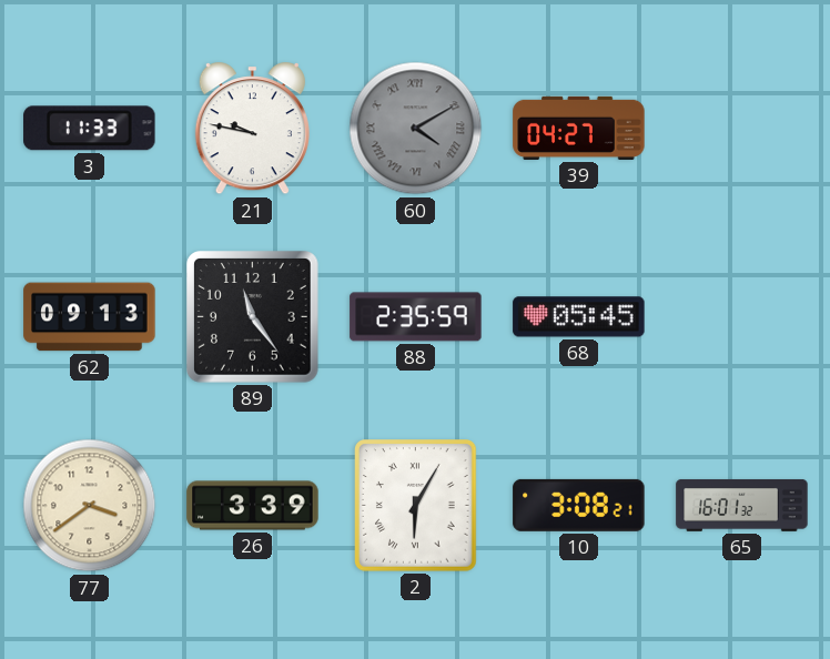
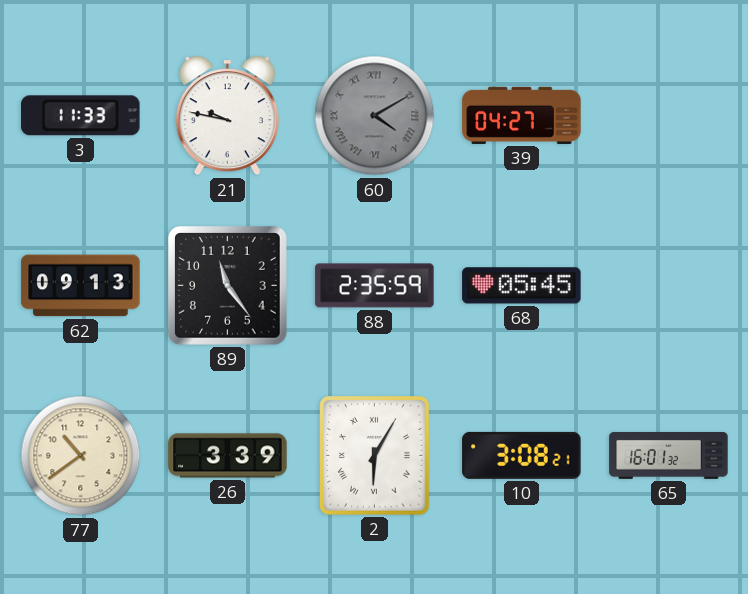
77: 3:39 -> 10:39
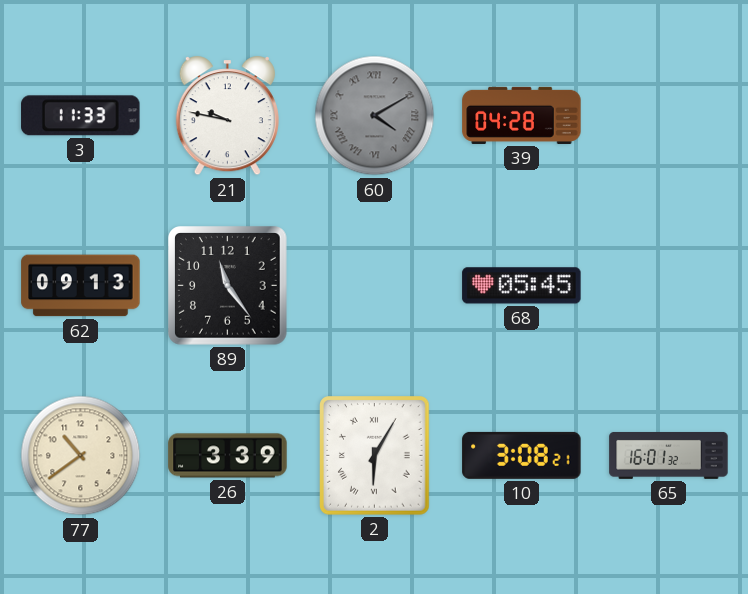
39: 04:27 -> 04:28
88: 2:35 -> none
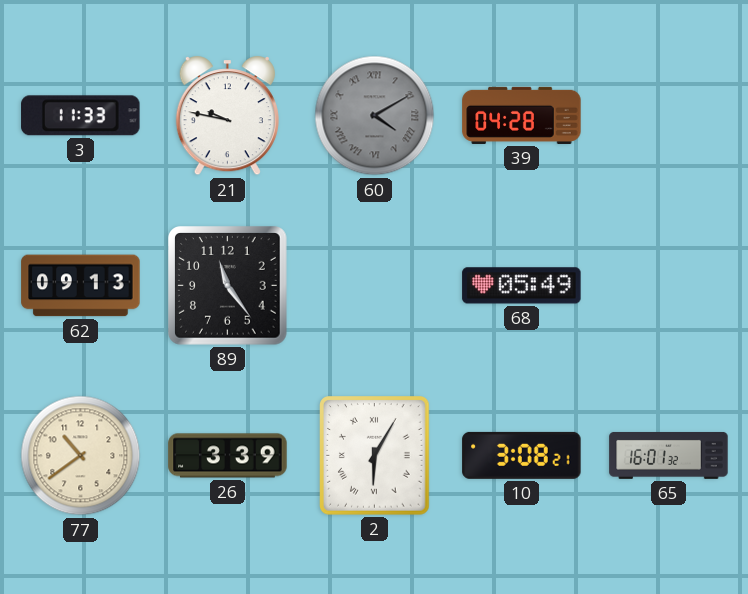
68: 05:45 -> 05:49
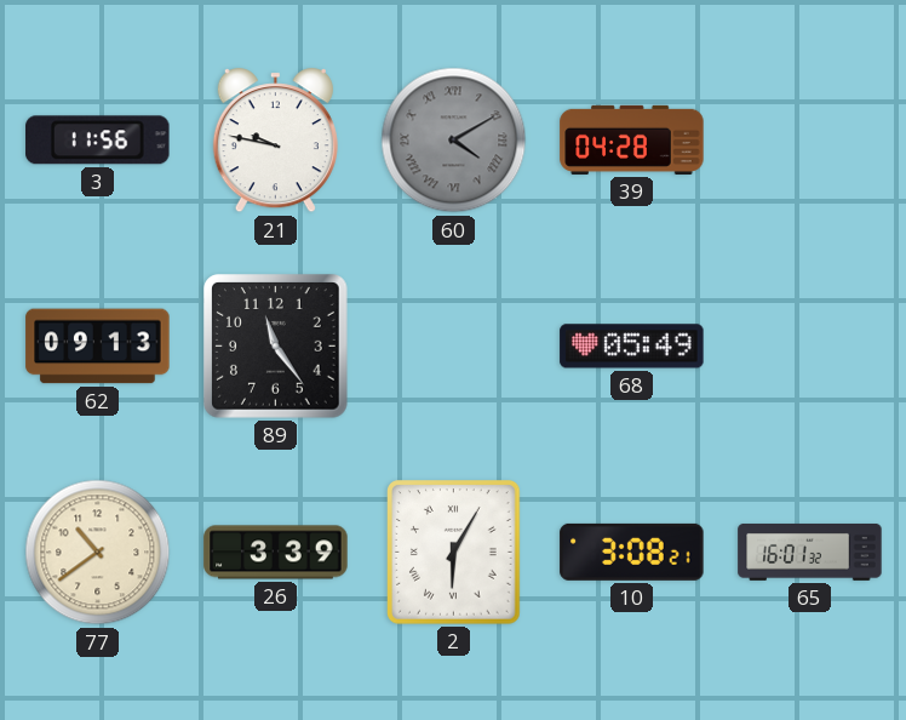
3: 11:33 -> 11:56
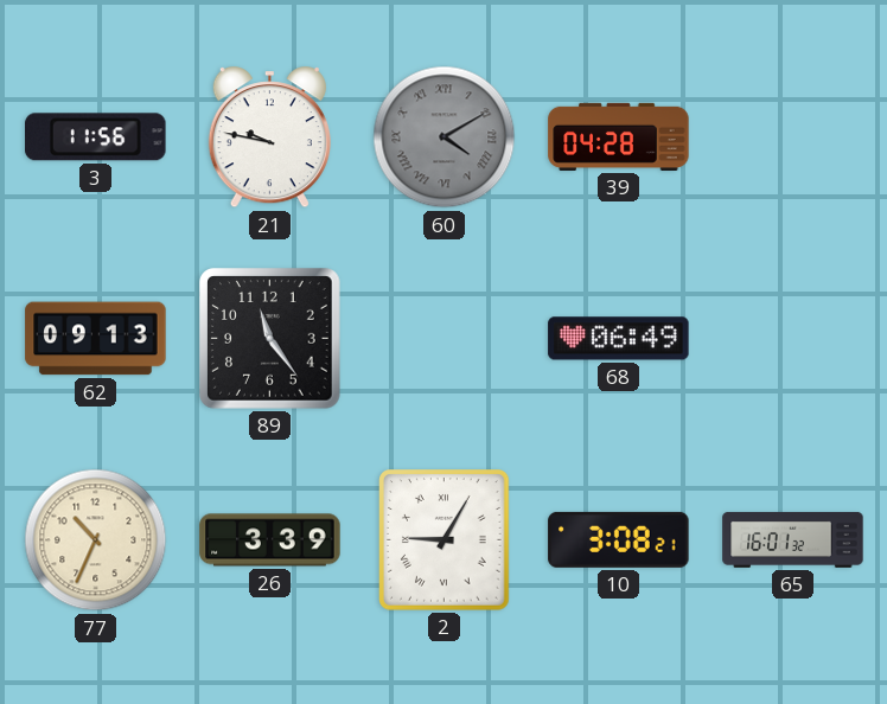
68: 05:49 -> 06:49
77: 10:39 -> 10:34
2: 6:05 -> 9:05
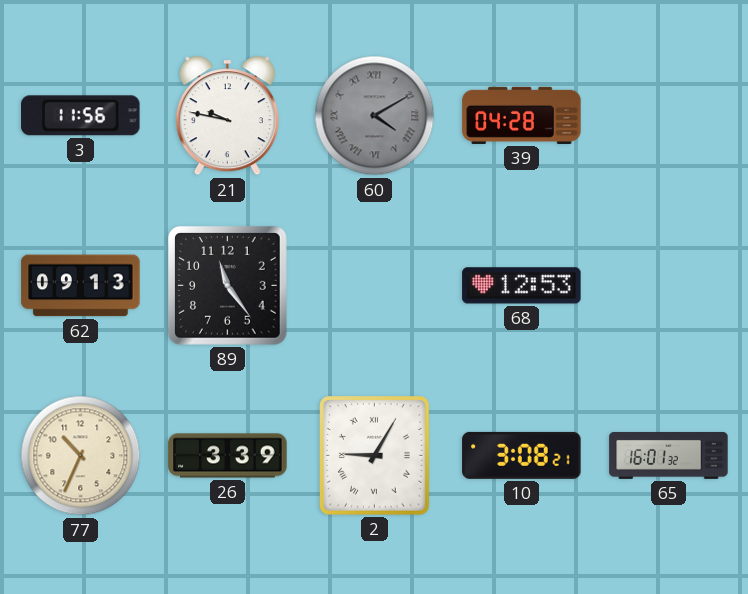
68: 06:49 -> 12:53
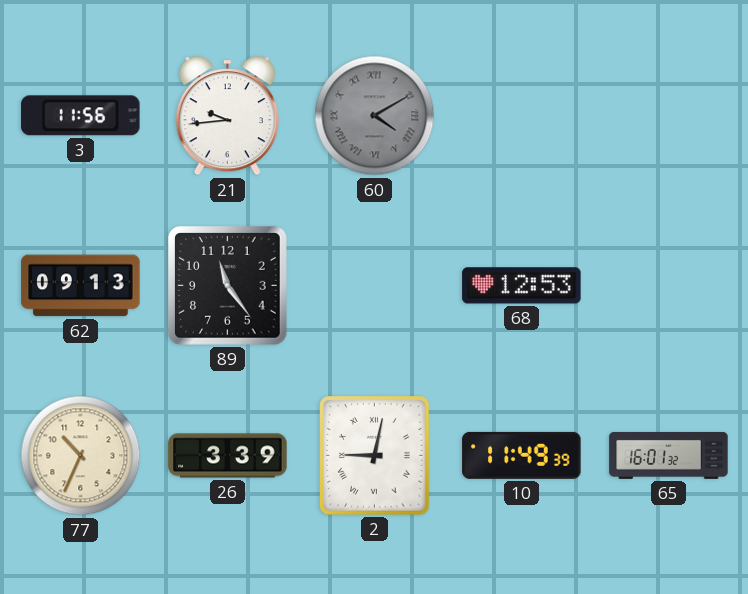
21: 9:47 -> 9:44
39: 04:28 -> none
2: 9:05 -> 9:02
10: 3:08 -> 11:49
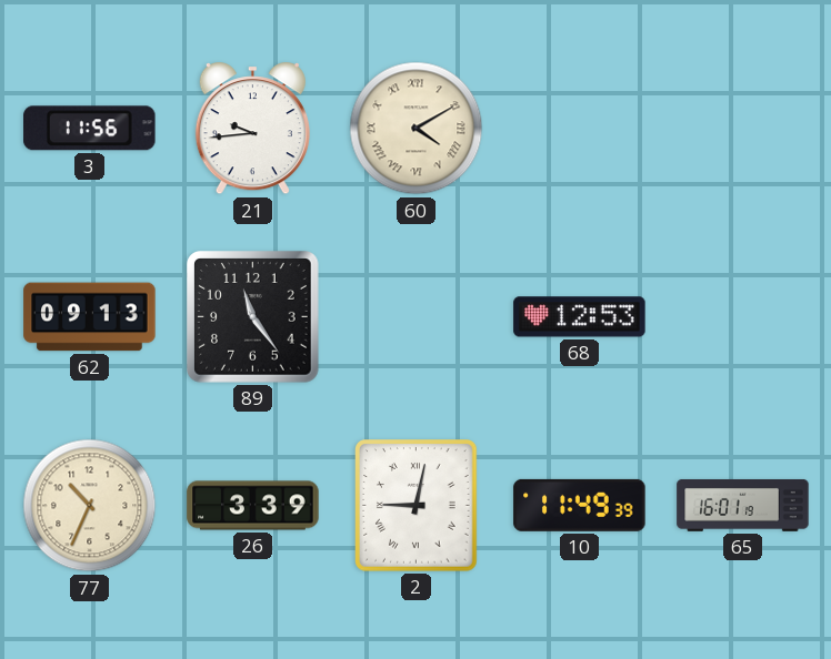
60 dial: grey -> cream
65: 16:01:32 -> 16:01:19
